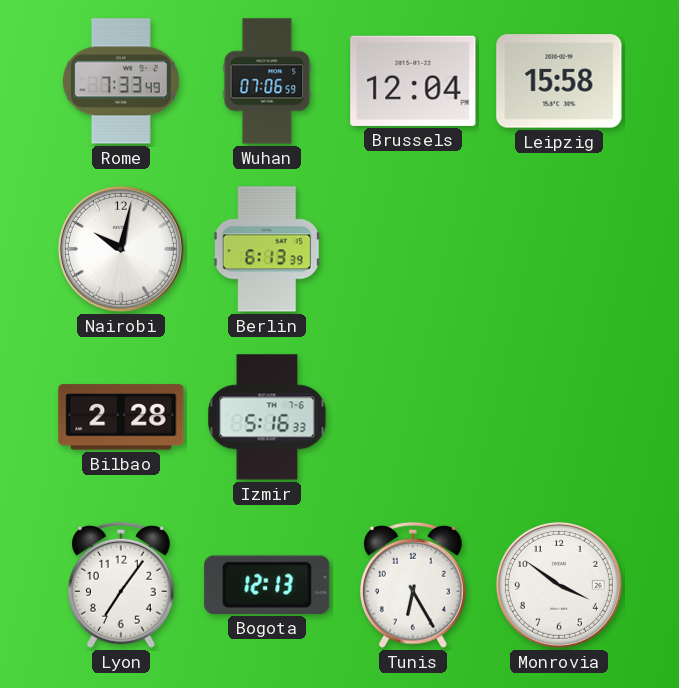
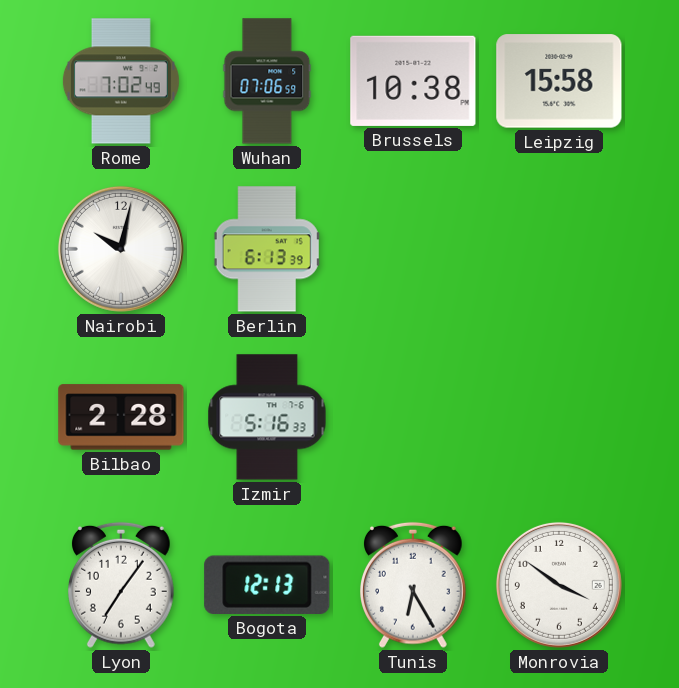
Rome: 7:33 -> 7:02
Brussels: 12:04 -> 10:38
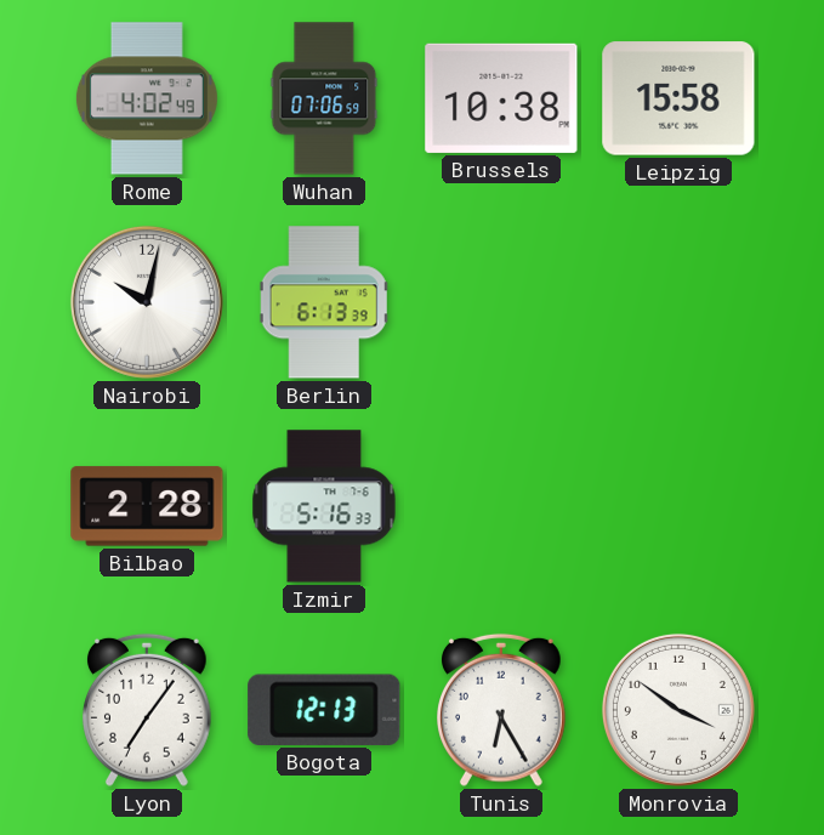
Rome: 7:02 -> 4:02
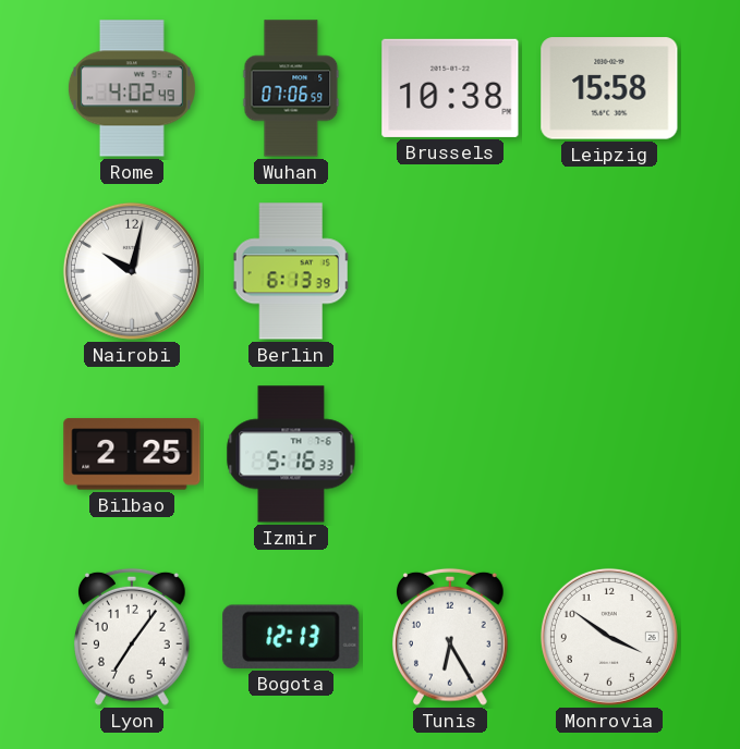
Bilbao: 2:28 -> 2:25
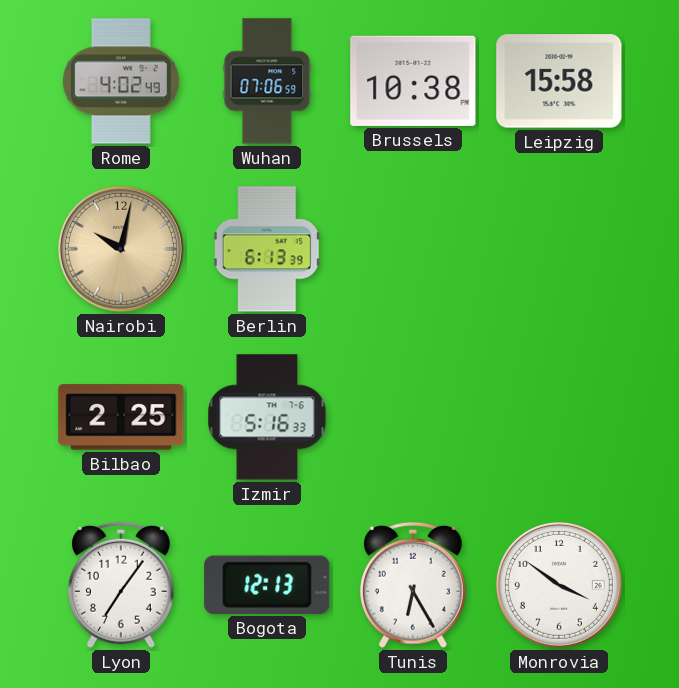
Nairobi dial: white -> champagne
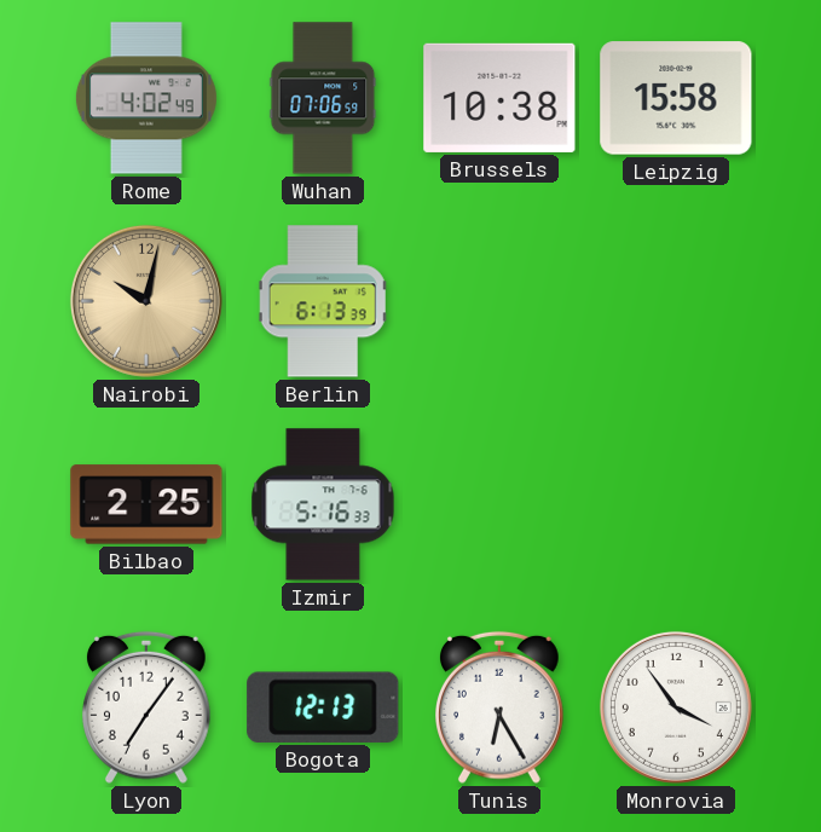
Monrovia: 3:51 -> 3:54
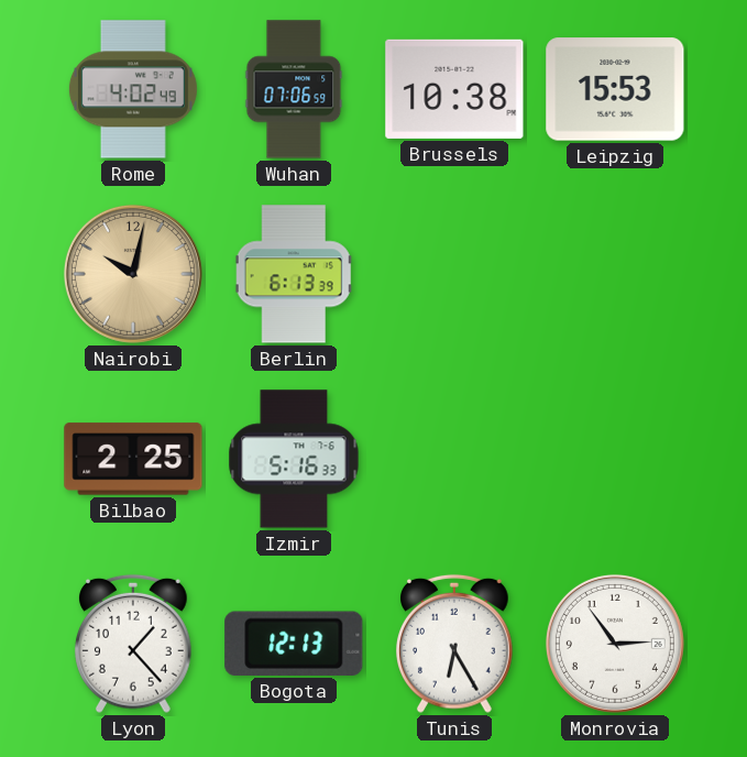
Leipzig: 15:58 -> 15:53
Lyon: 7:06 -> 1:23
Monrovia: 3:54 -> 2:54
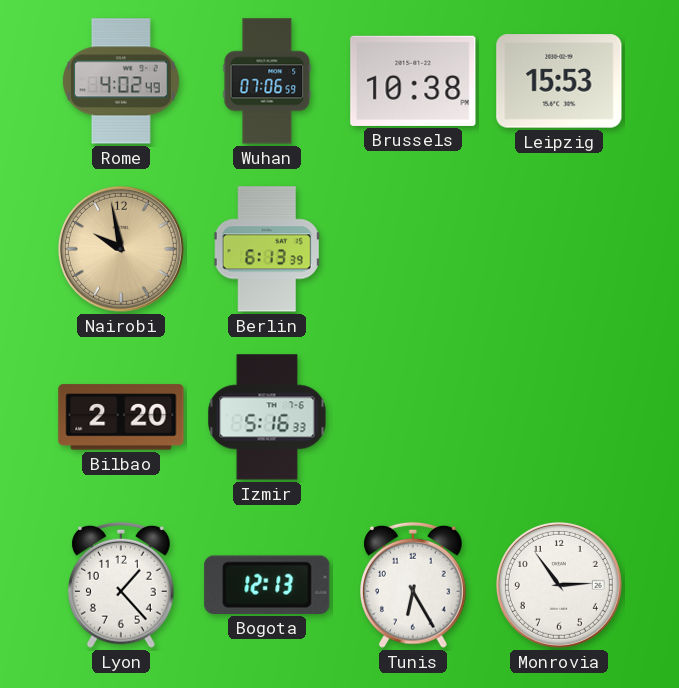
Nairobi: 10:02 -> 9:58
Bilbao: 2:25 -> 2:20
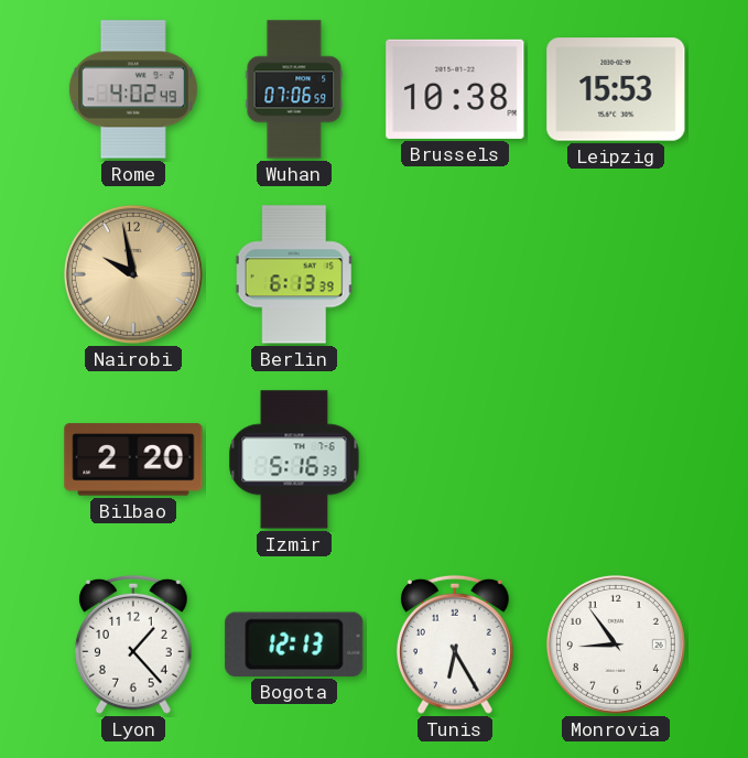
Monrovia: 2:54 -> 8:54
